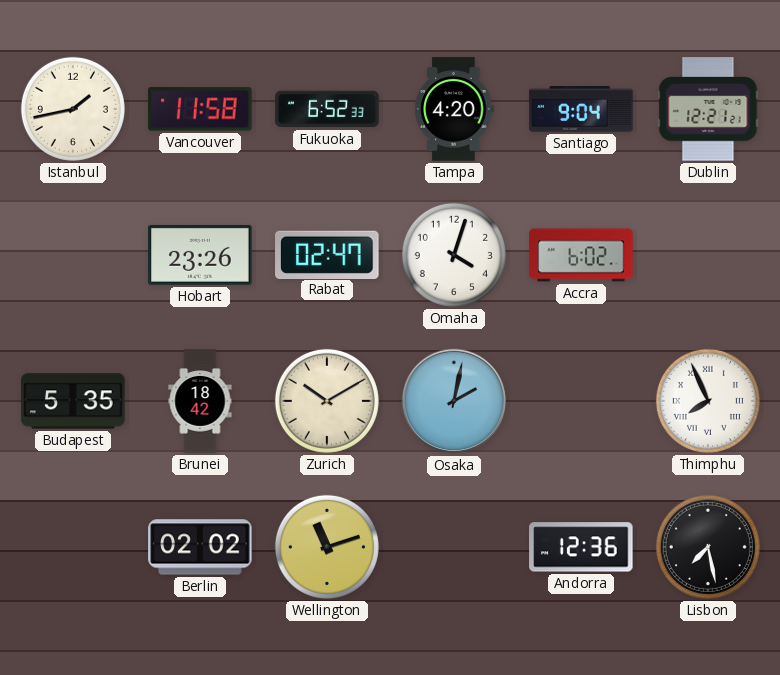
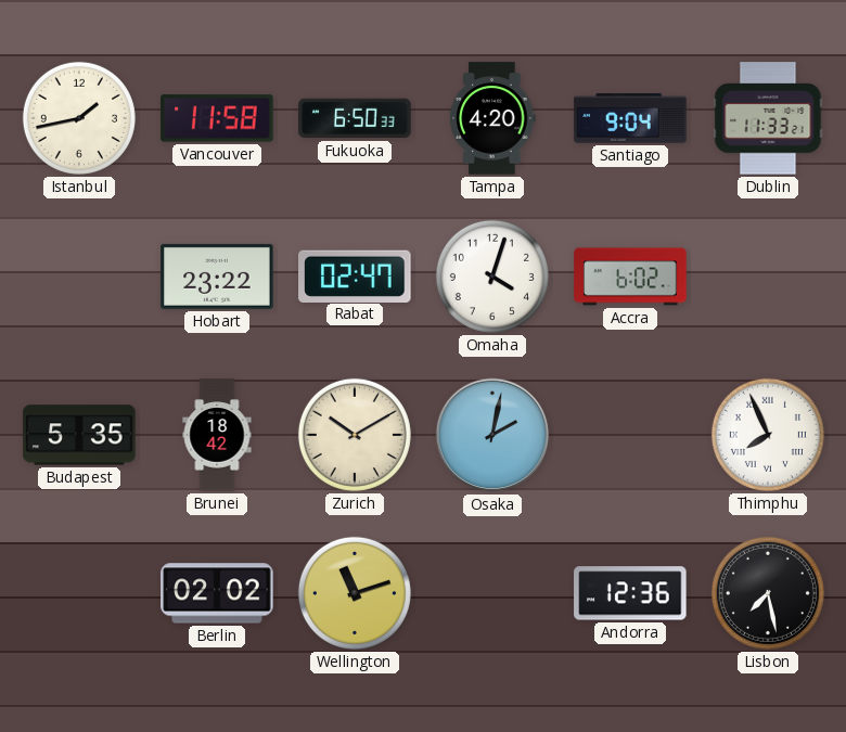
Fukuoka: 6:52 -> 6:50
Dublin: 12:21 -> 11:33
Hobart: 23:26 -> 23:22
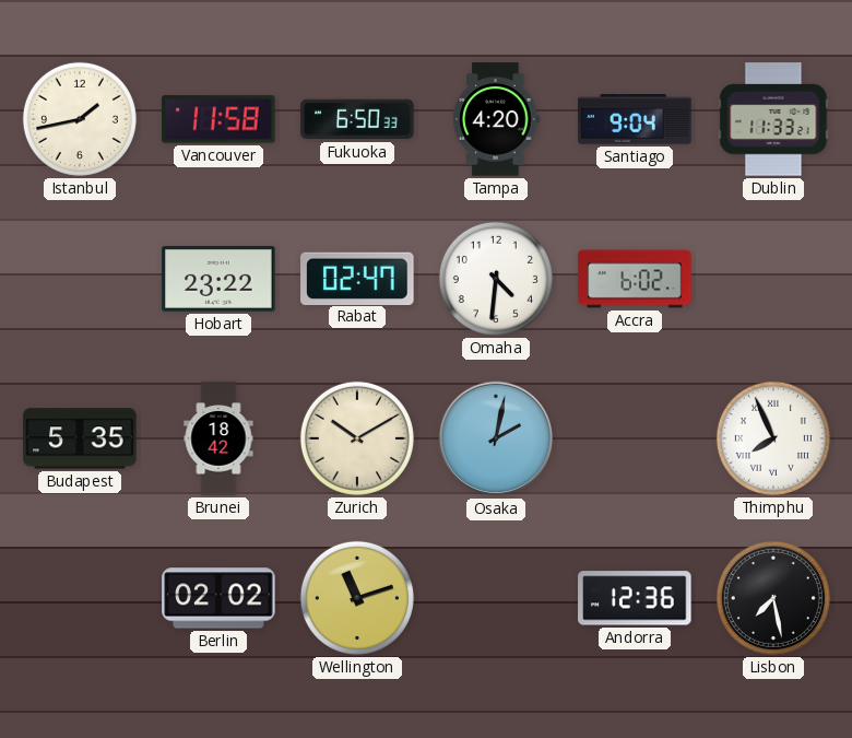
Omaha: 4:03 -> 4:31
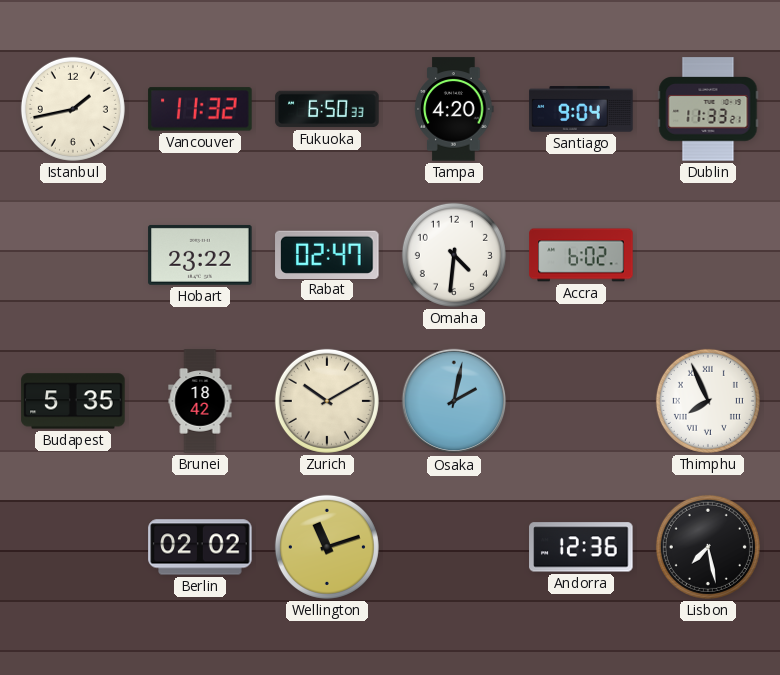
Vancouver: 11:58 -> 11:32
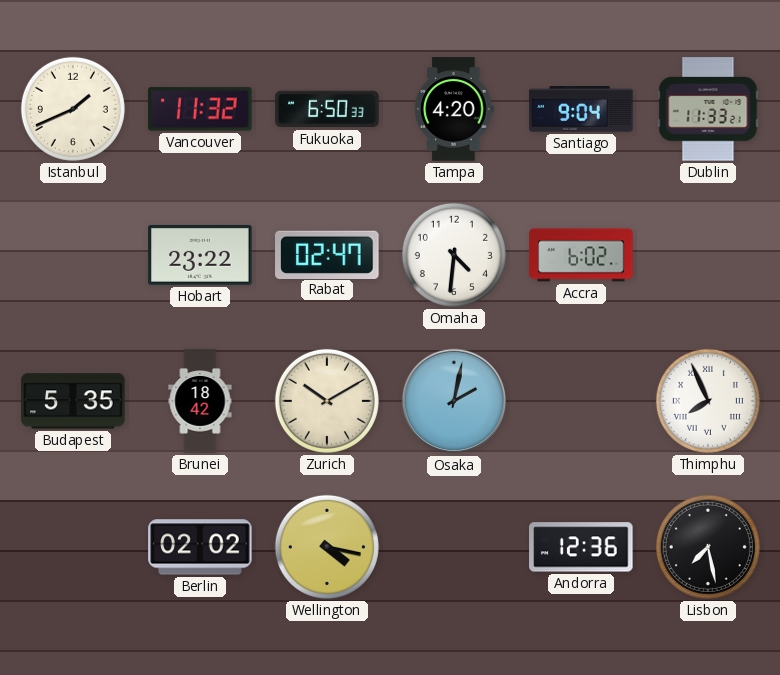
Istanbul: 1:43 -> 1:41
Wellington: 11:12 -> 4:17
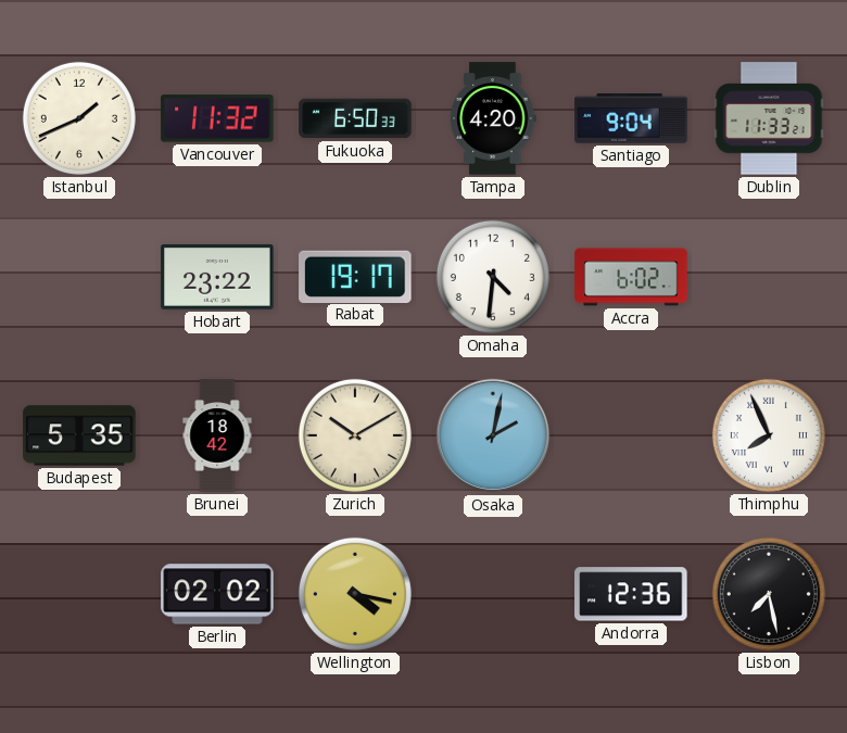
Rabat: 02:47 -> 19:17
